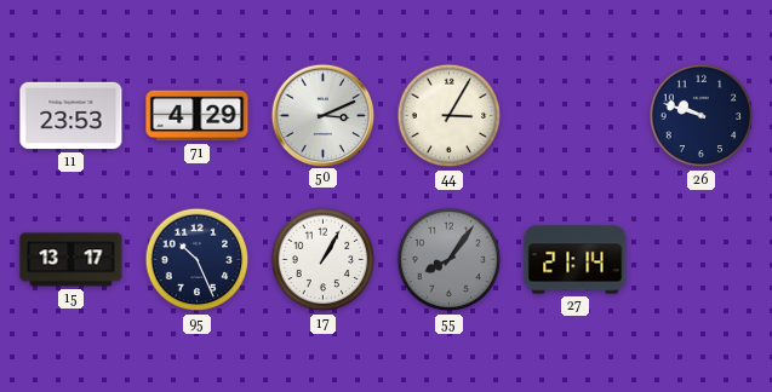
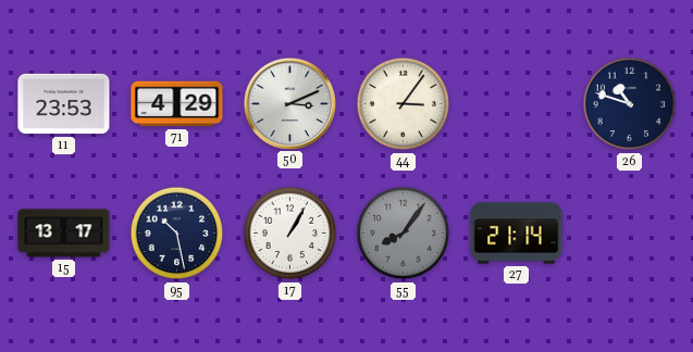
44: 3:05 -> 3:06
26: 9:48 -> 10:48
95: 10:26 -> 10:28
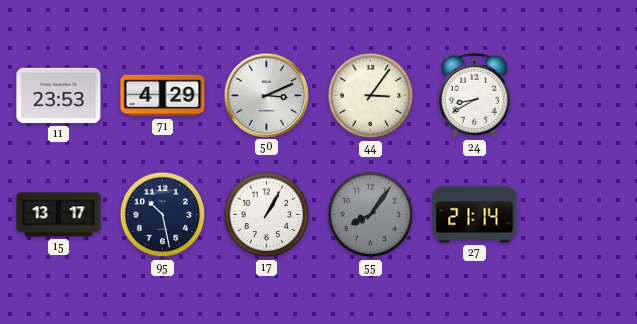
24: none -> 8:40
26: 10:48 -> none
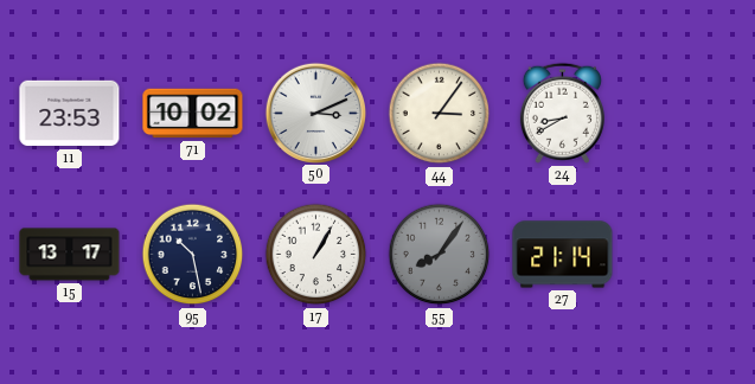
71: 4:29 -> 10:02
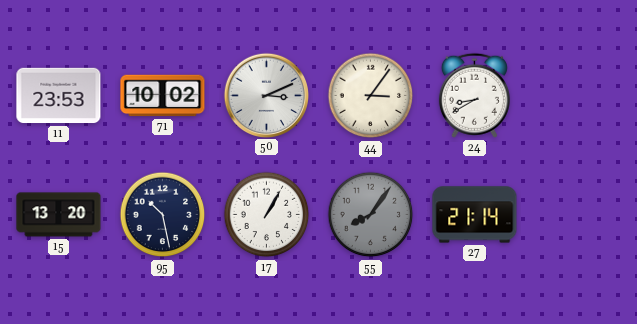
15: 13:17 -> 13:20
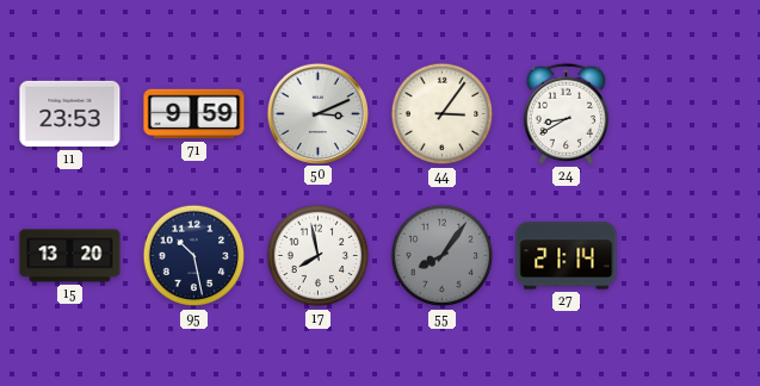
71: 10:02 -> 9:59
17: 1:05 -> 7:58
